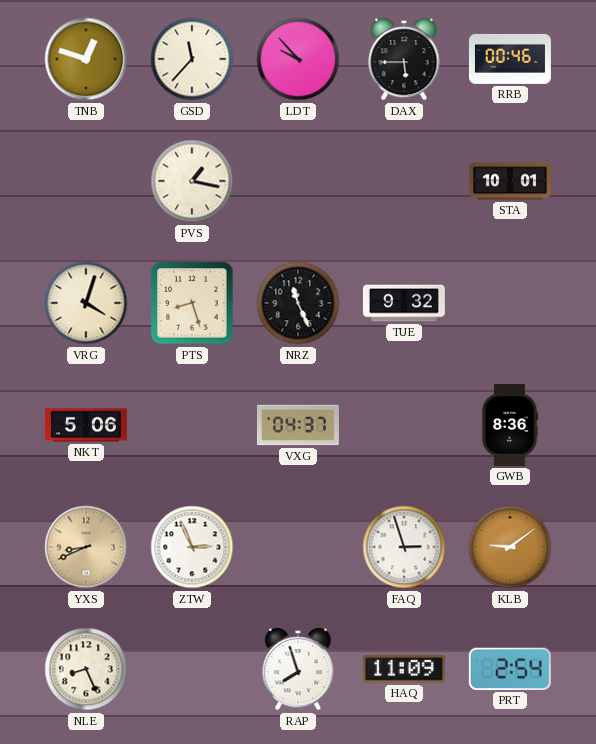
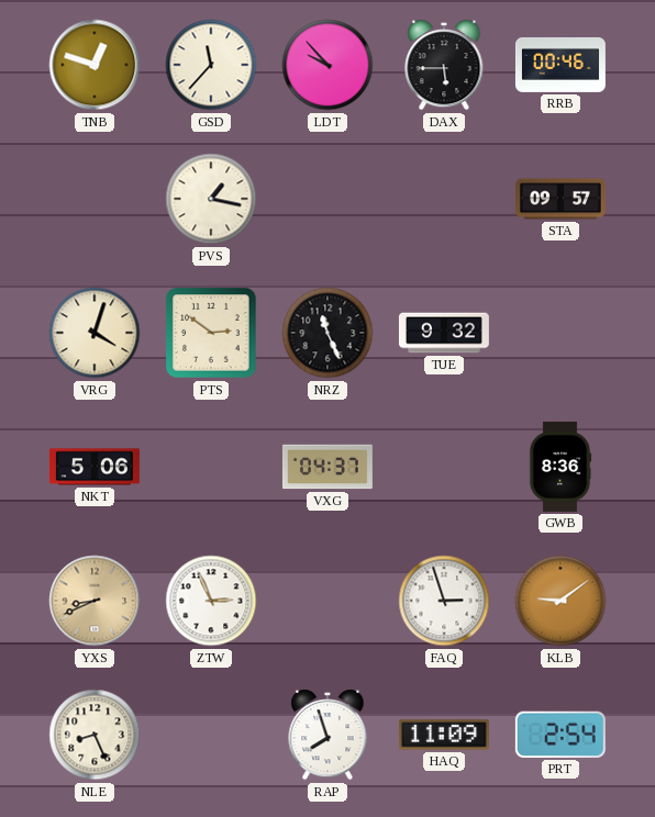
STA: 10:01 -> 09:57
PTS: 8:27 -> 2:51
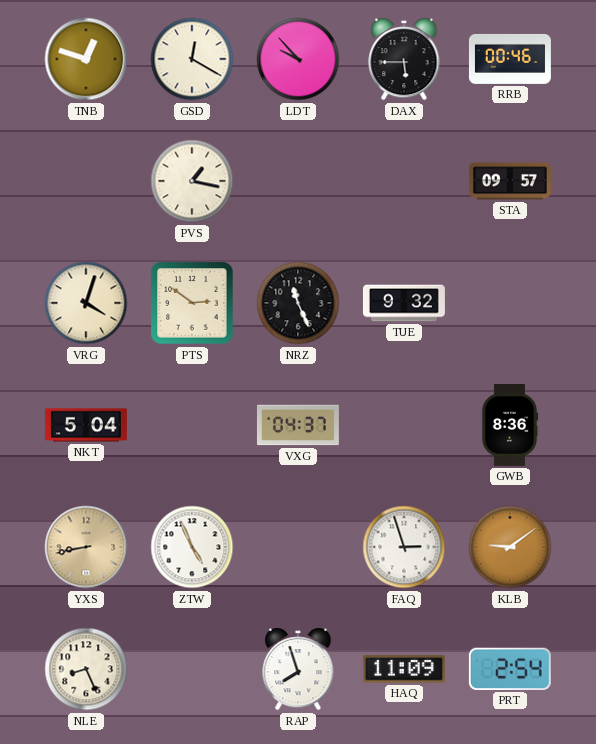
GSD: 11:37 -> 12:20
NKT: 5:06 -> 5:04
YXS: 8:41 -> 8:43
ZTW: 2:56 -> 4:56
